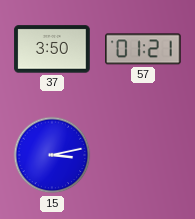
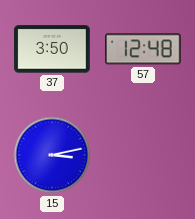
57: 01:21 -> 12:48
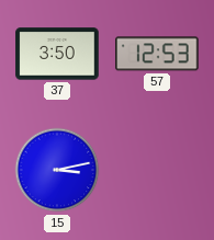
57: 12:48 -> 12:53
